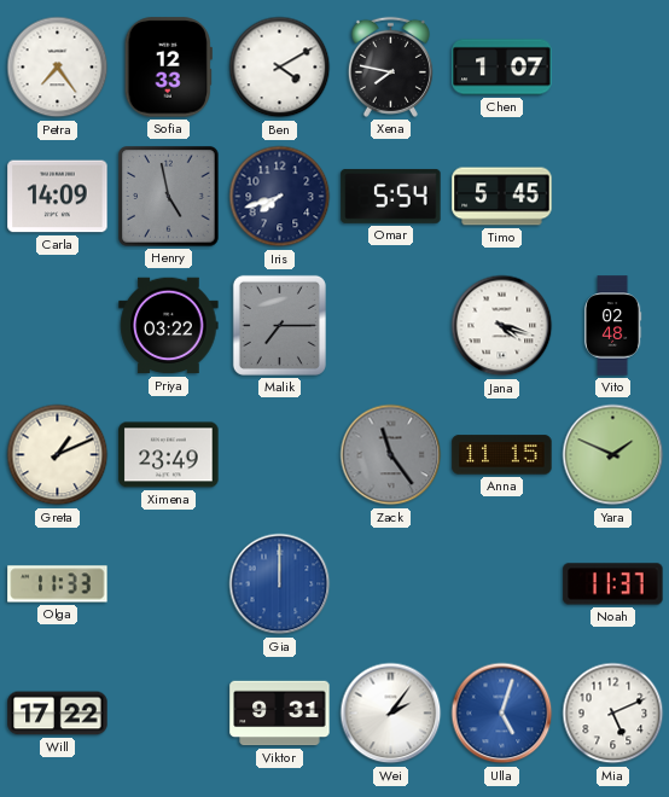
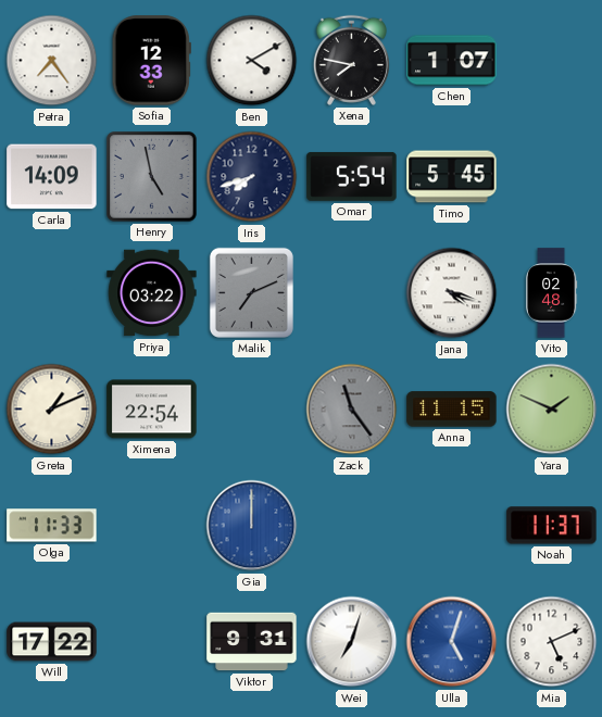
Malik: 7:15 -> 7:11
Ximena: 23:49 -> 22:54
Wei: 2:06 -> 7:03
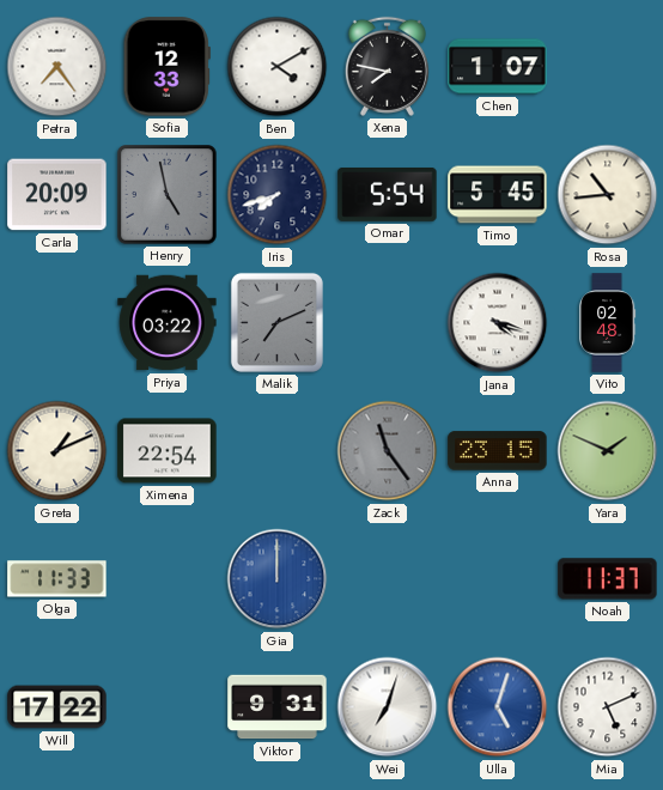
Carla: 14:09 -> 20:09
Rosa: none -> 10:44
Anna: 11:15 -> 23:15
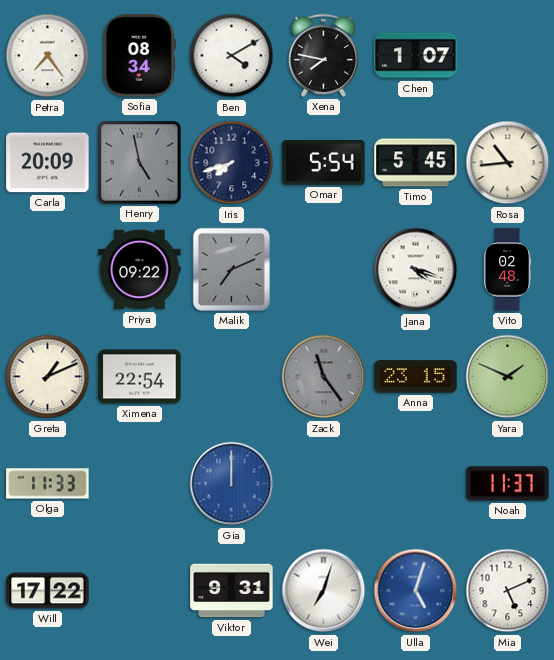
Sofia: 12:33 -> 08:34
Priya: 03:22 -> 09:22
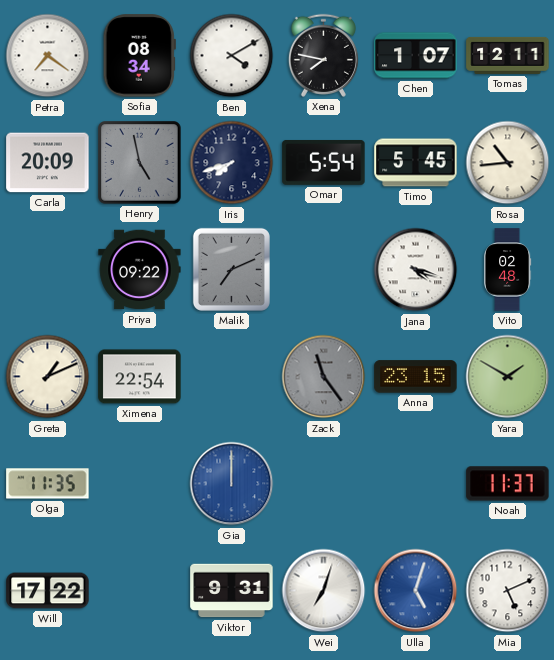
Petra: 7:24 -> 7:21
Tomas: none -> 12:11
Yara: 1:49 -> 1:50
Olga: 11:33 -> 11:35
